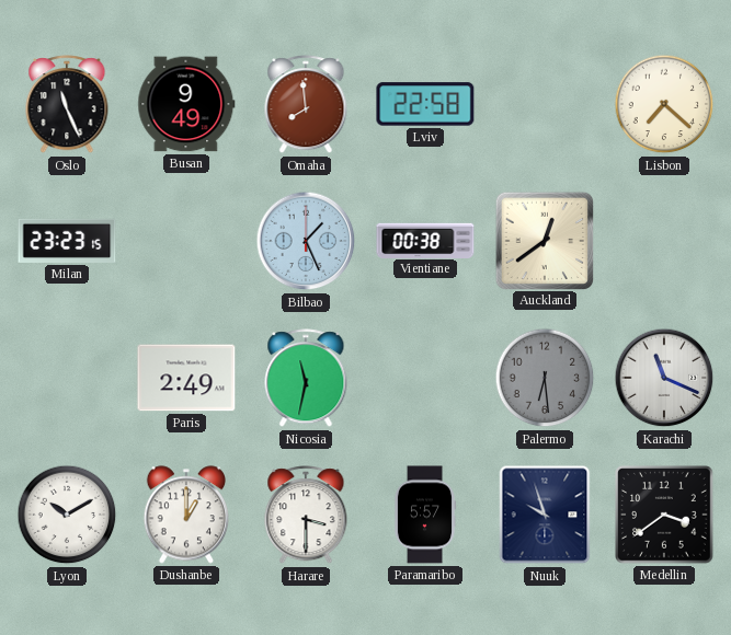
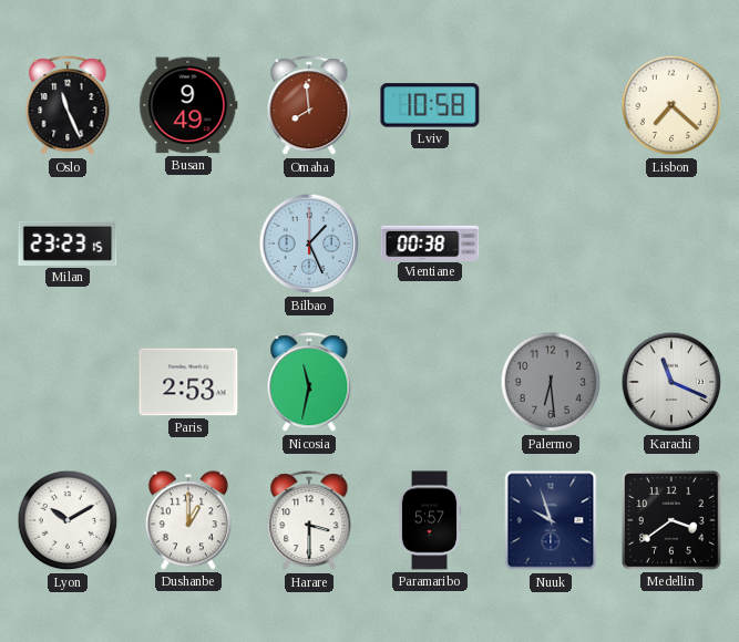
Lviv: 22:58 -> 10:58
Auckland: 12:39 -> none
Paris: 2:49 -> 2:53
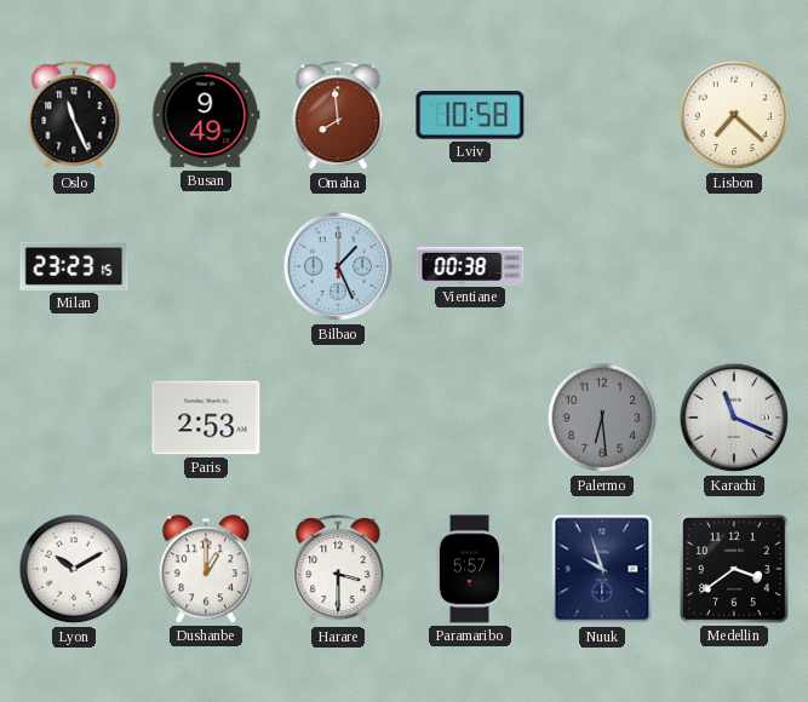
Nicosia: 11:32 -> none
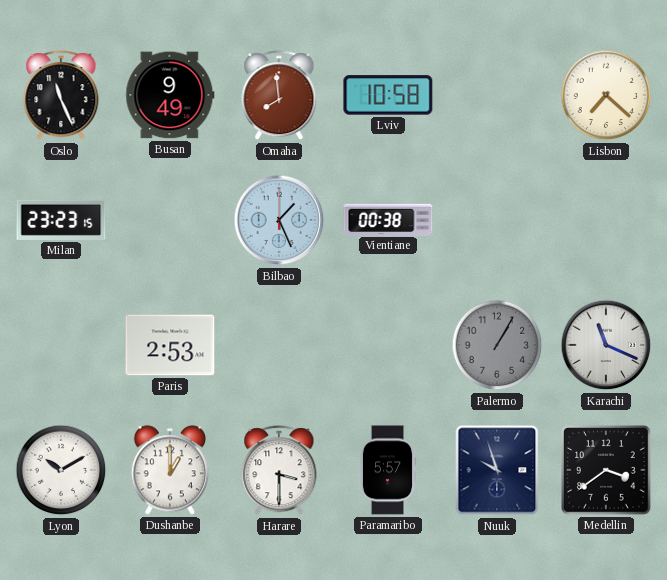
Palermo: 6:29 -> 1:05
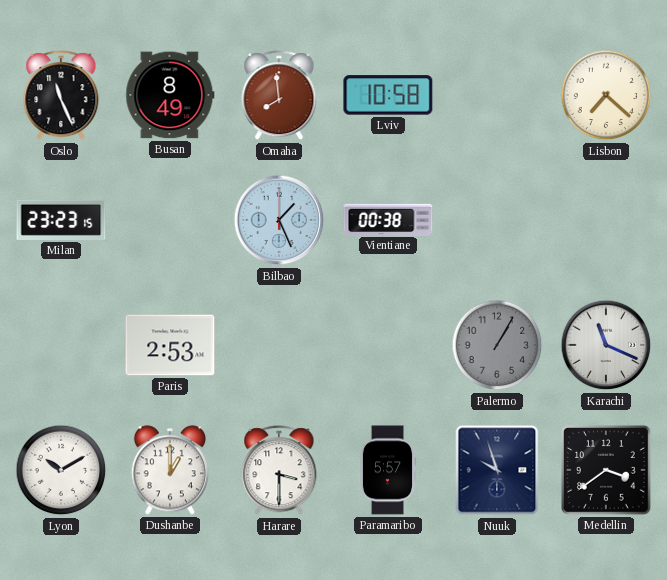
Busan: 9:49 -> 8:49
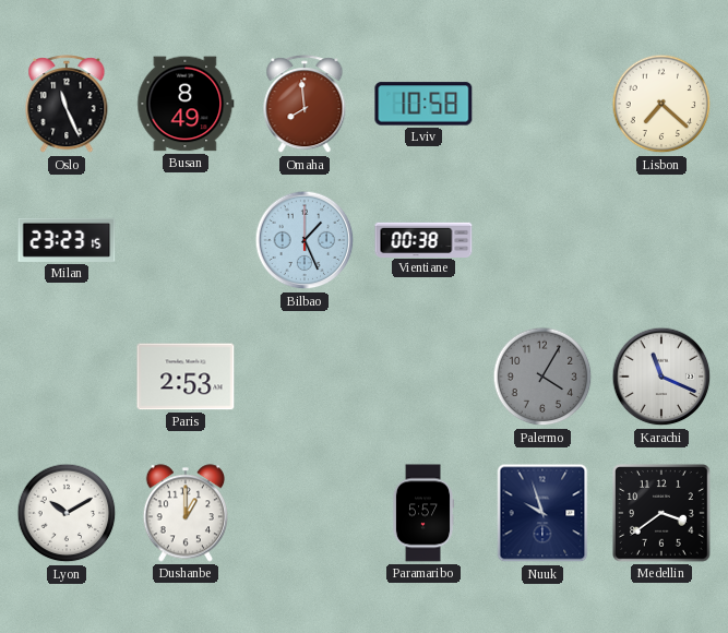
Palermo: 1:05 -> 4:05
Harare: 3:30 -> none
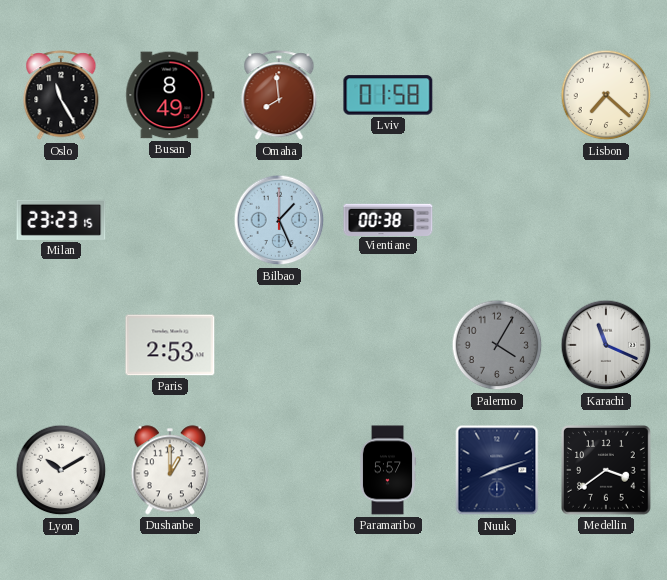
Oslo: 11:26 -> 11:25
Lviv: 10:58 -> 01:58
Nuuk: 9:57 -> 8:12
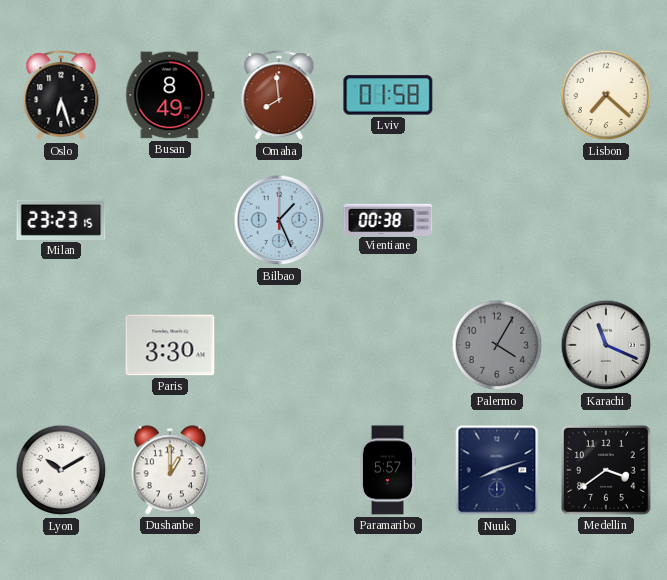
Oslo: 11:25 -> 6:27
Paris: 2:53 -> 3:30
